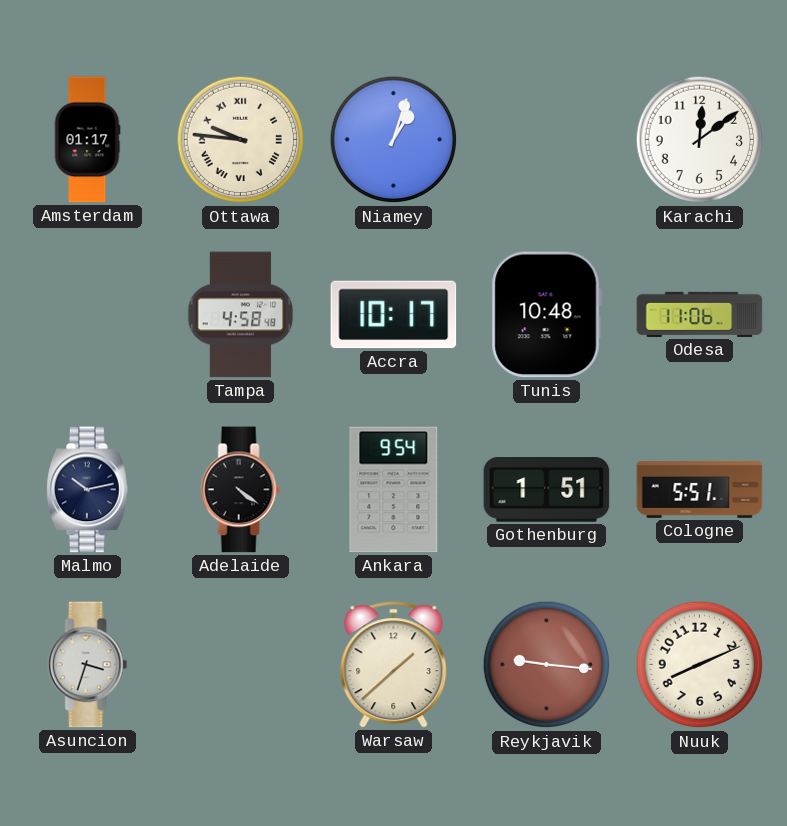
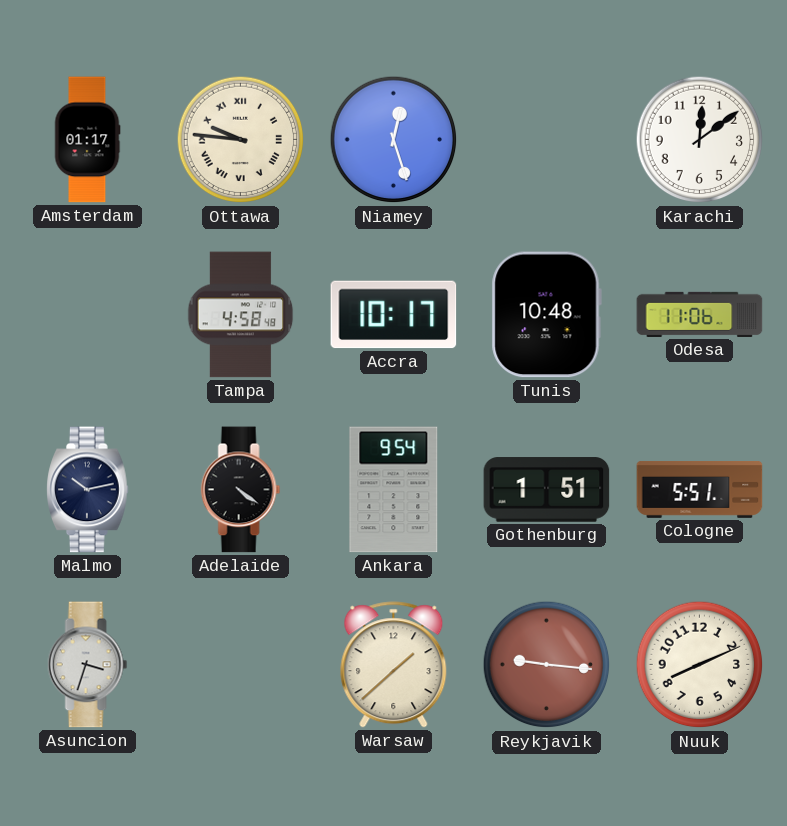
Niamey: 1:03 -> 12:27
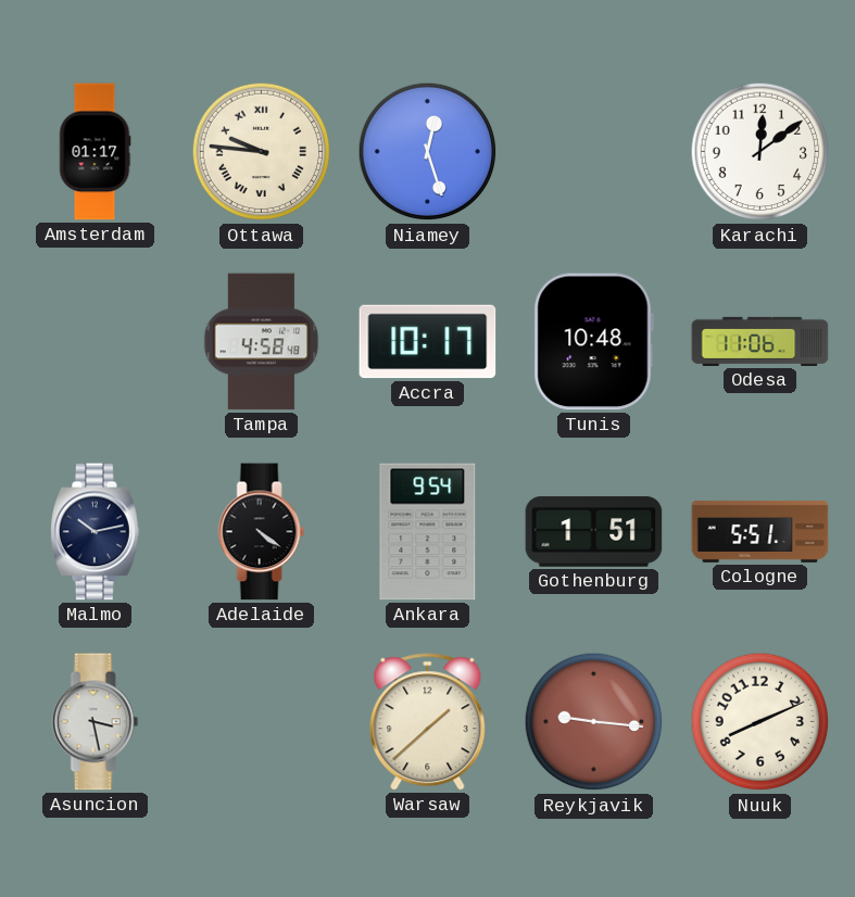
Asuncion: 3:33 -> 3:28
